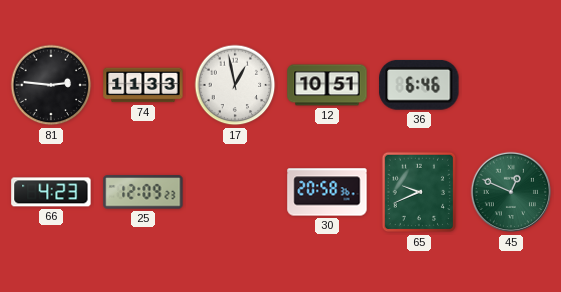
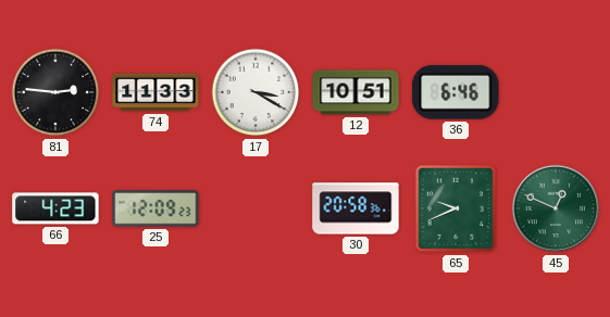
17: 12:58 -> 3:20
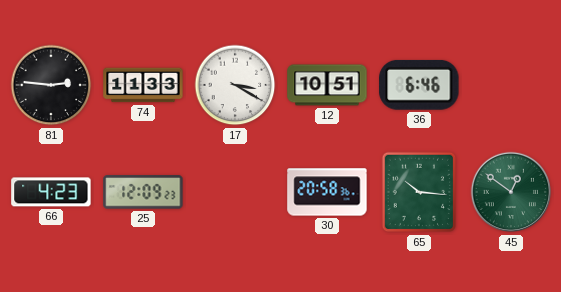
65: 9:41 -> 10:16
45: 12:49 -> 12:51
